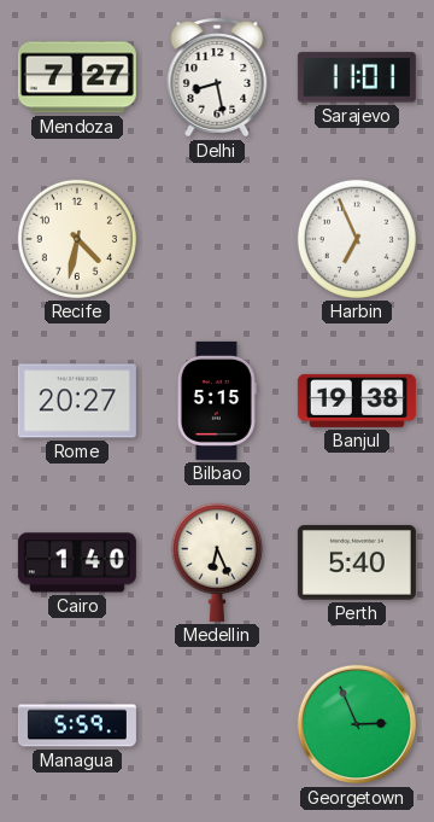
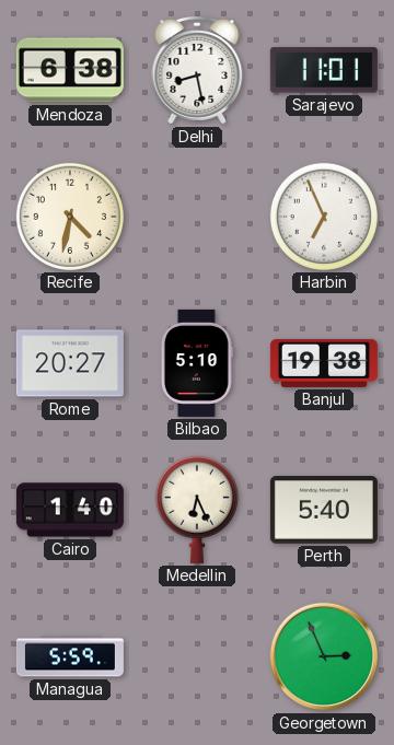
Mendoza: 7:27 -> 6:38
Bilbao: 5:15 -> 5:10
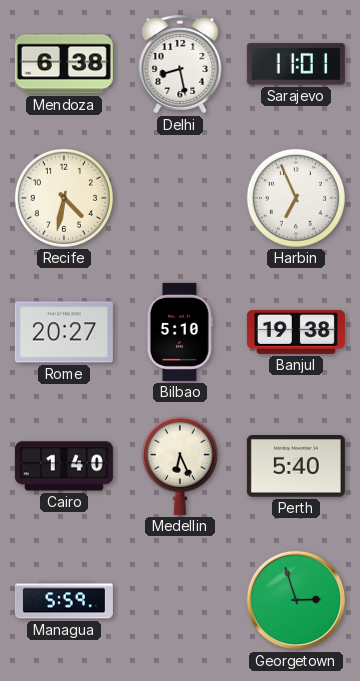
Georgetown: 2:56 -> 2:57
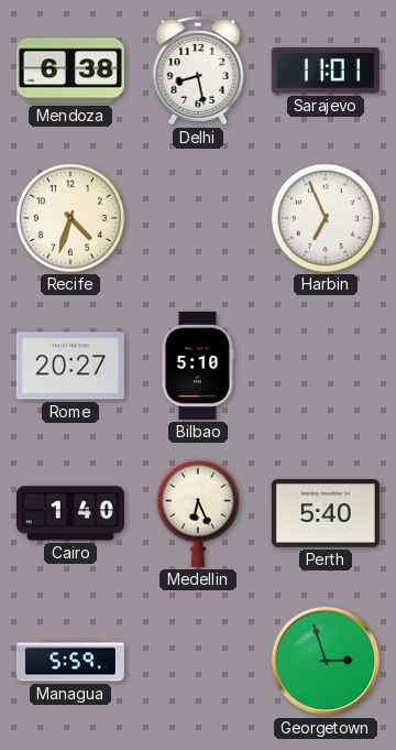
Recife: 4:32 -> 4:33
Banjul: 19:38 -> none
